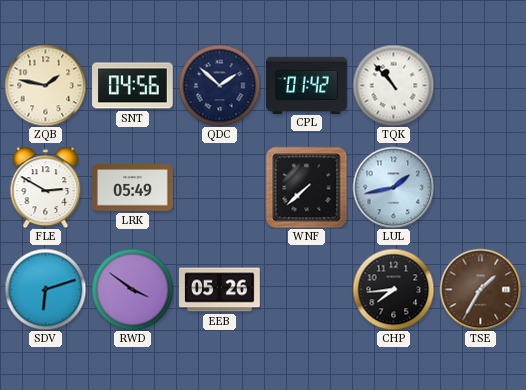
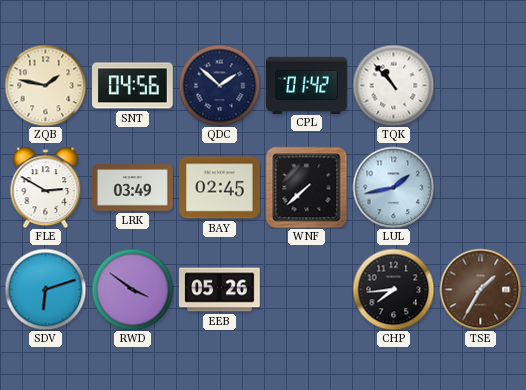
LRK: 05:49 -> 03:49
BAY: none -> 02:45
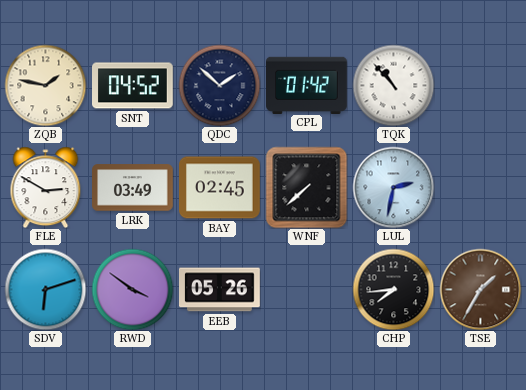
SNT: 04:56 -> 04:52
LUL: 1:43 -> 2:32
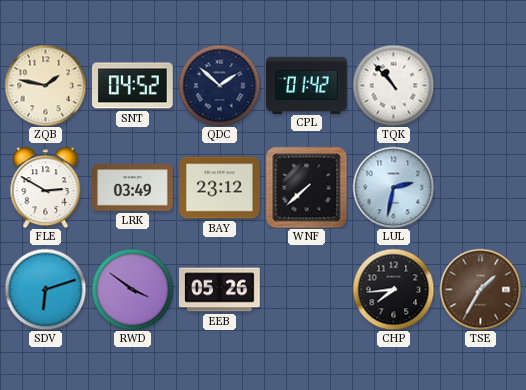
BAY: 02:45 -> 23:12
